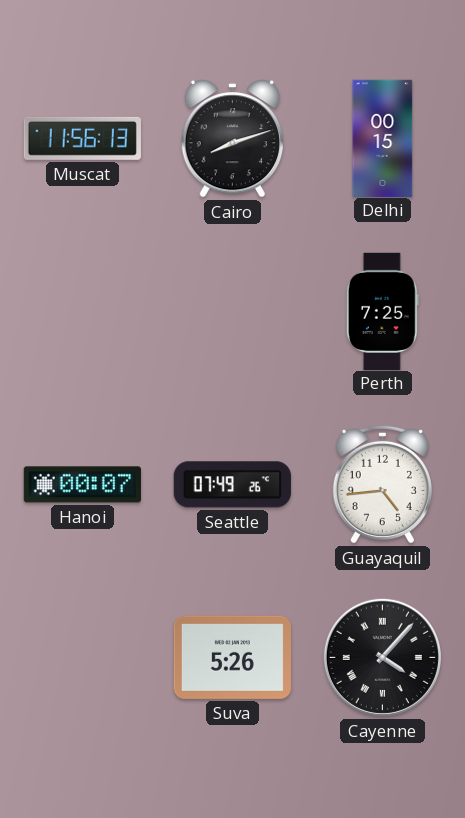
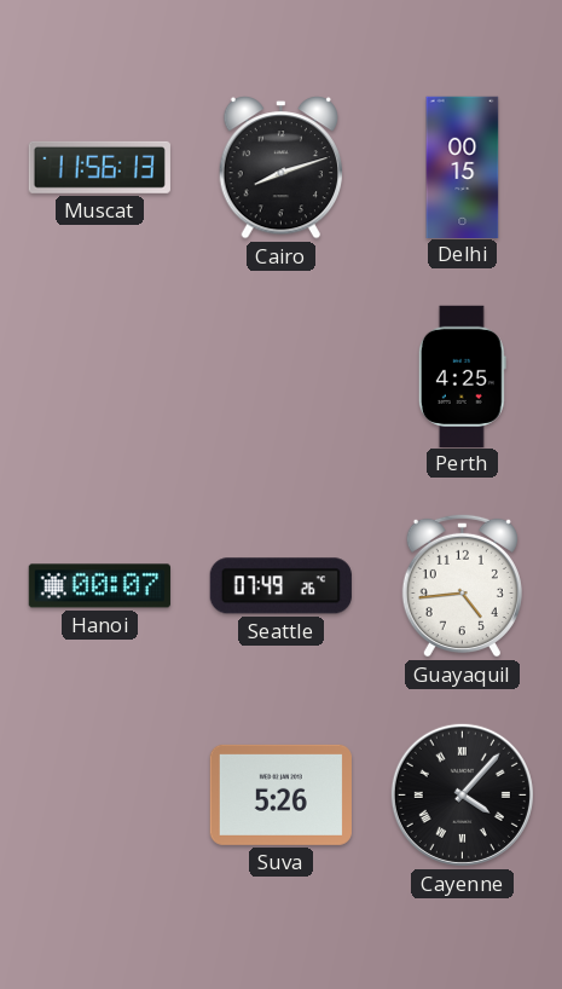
Perth: 7:25 -> 4:25
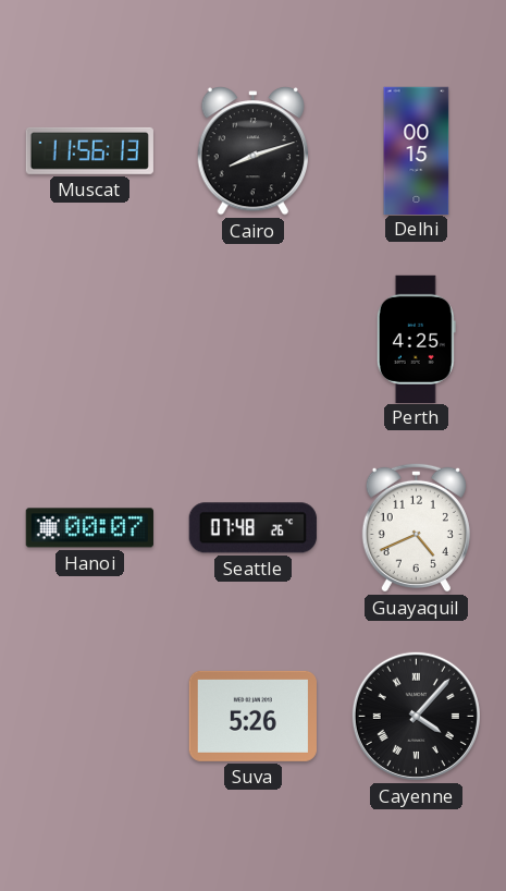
Seattle: 07:49 -> 07:48
Guayaquil: 4:44 -> 4:41
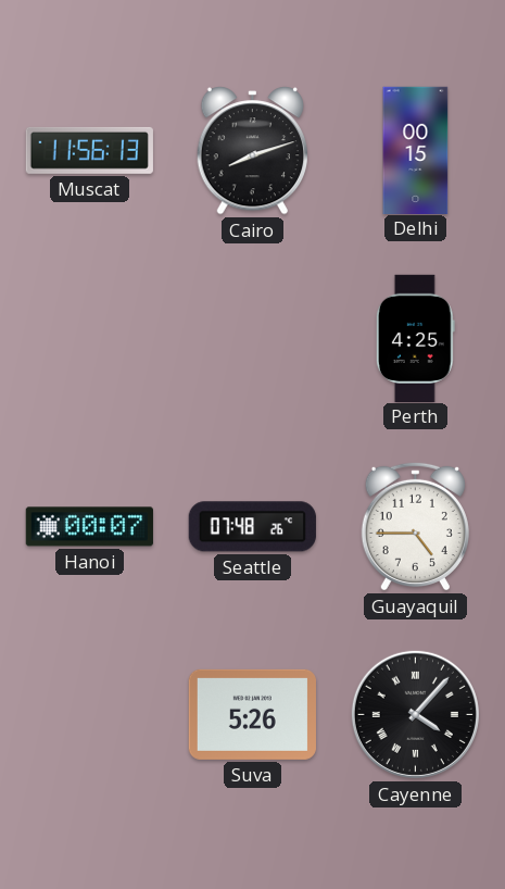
Guayaquil: 4:41 -> 4:45
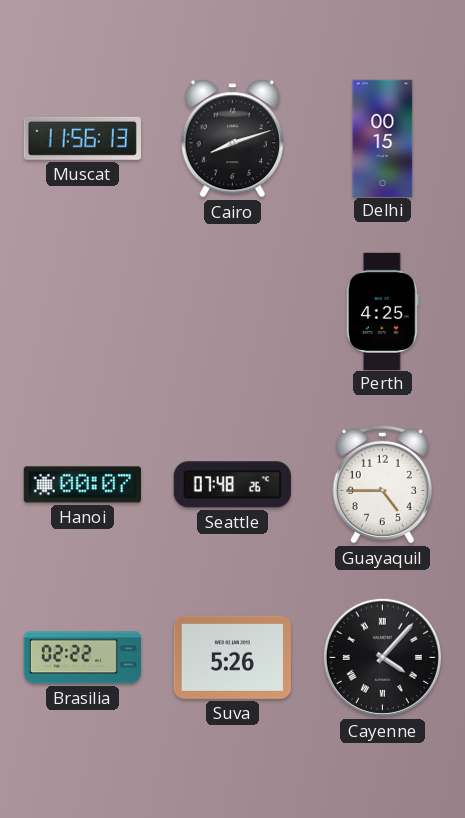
Brasilia: none -> 02:22
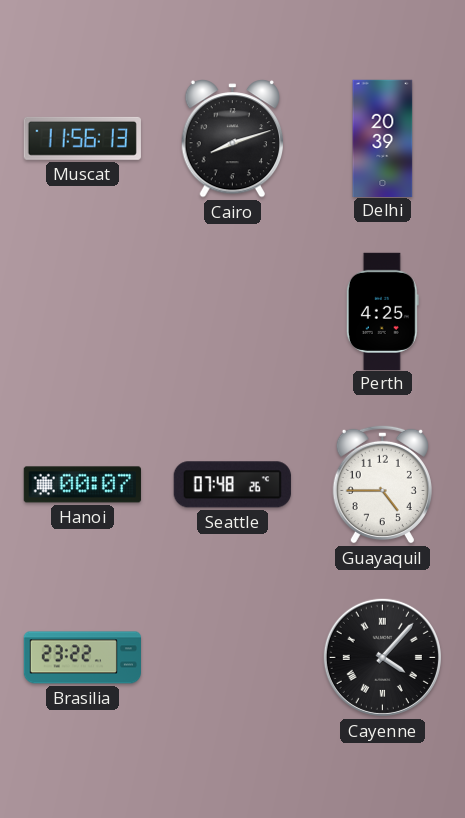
Delhi: 00:15 -> 20:39
Brasilia: 02:22 -> 23:22
Suva: 5:26 -> none
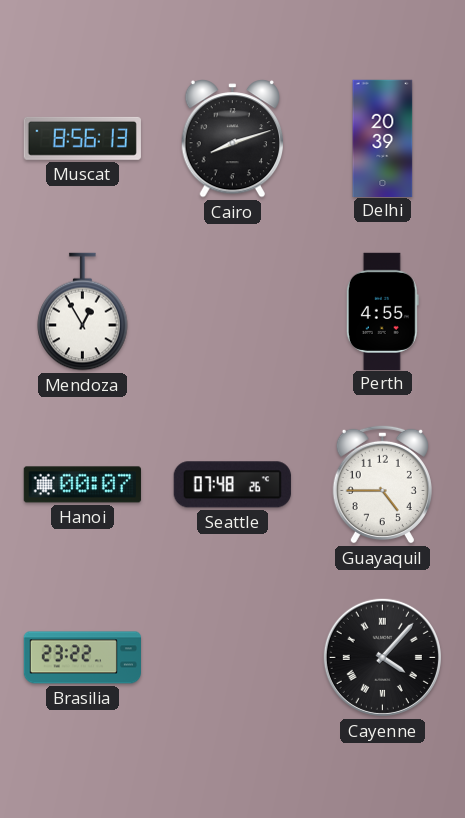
Muscat: 11:56 -> 8:56
Mendoza: none -> 12:55
Perth: 4:25 -> 4:55
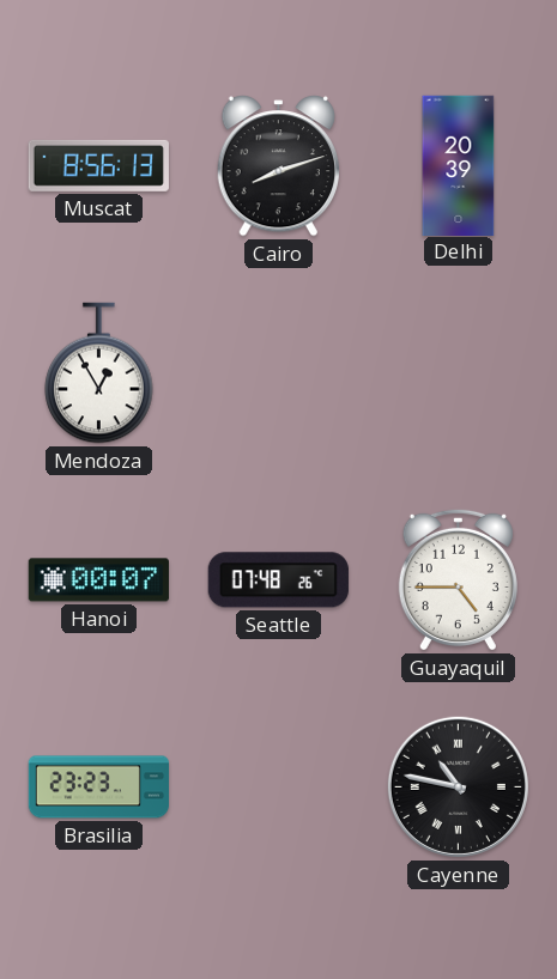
Perth: 4:55 -> none
Brasilia: 23:22 -> 23:23
Cayenne: 4:07 -> 10:47
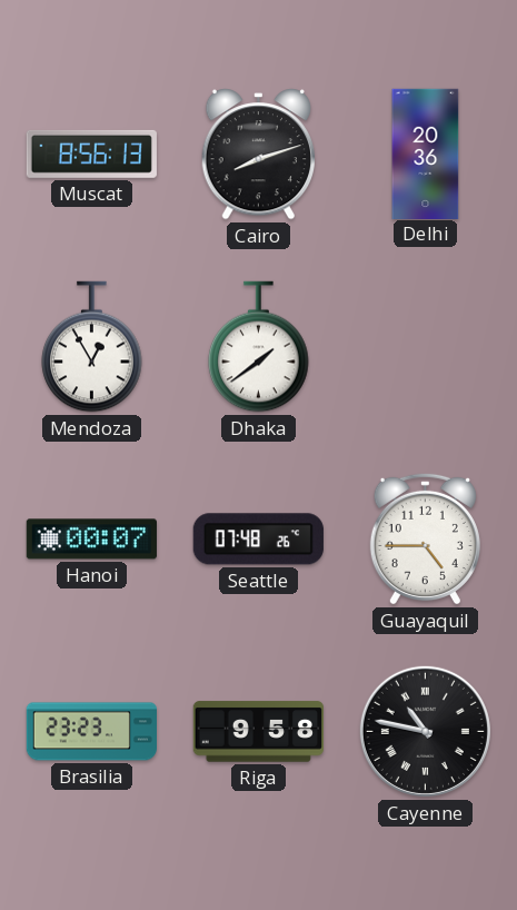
Delhi: 20:39 -> 20:36
Dhaka: none -> 1:39
Riga: none -> 9:58
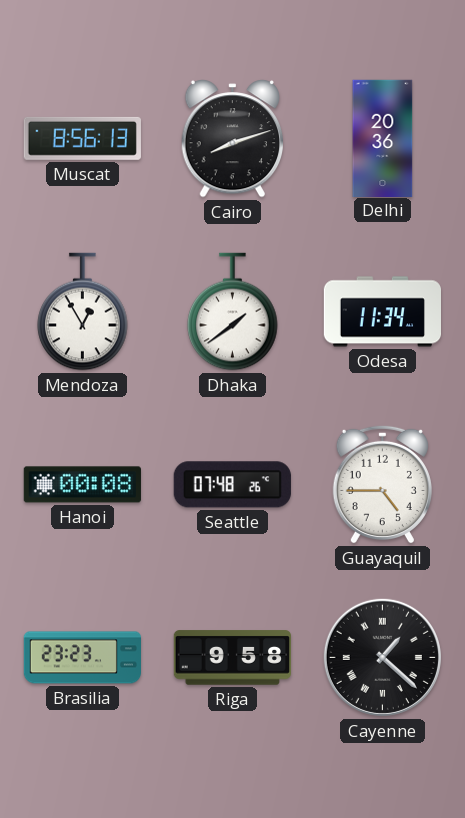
Odesa: none -> 11:34
Hanoi: 00:07 -> 00:08
Cayenne: 10:47 -> 1:22
